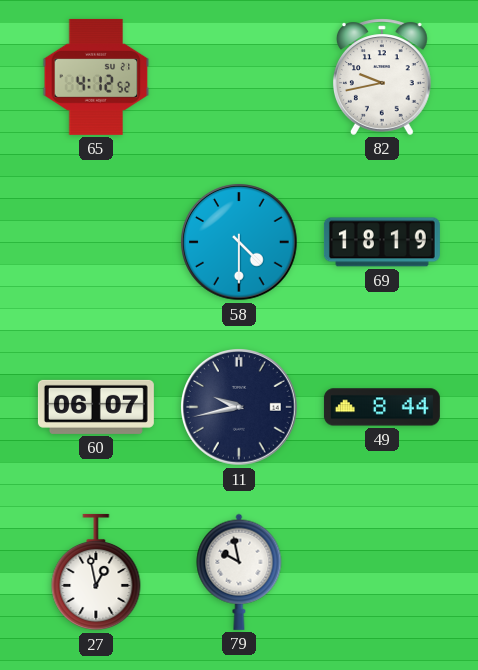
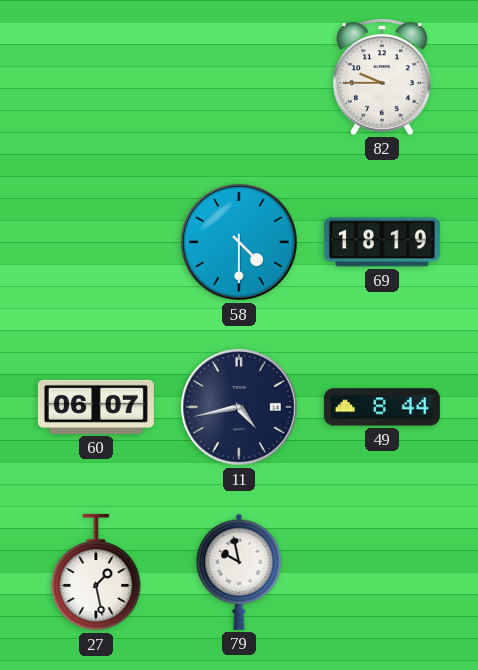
65: 4:12 -> none
82: 9:43 -> 9:45
11: 9:43 -> 4:43
27: 12:58 -> 1:28
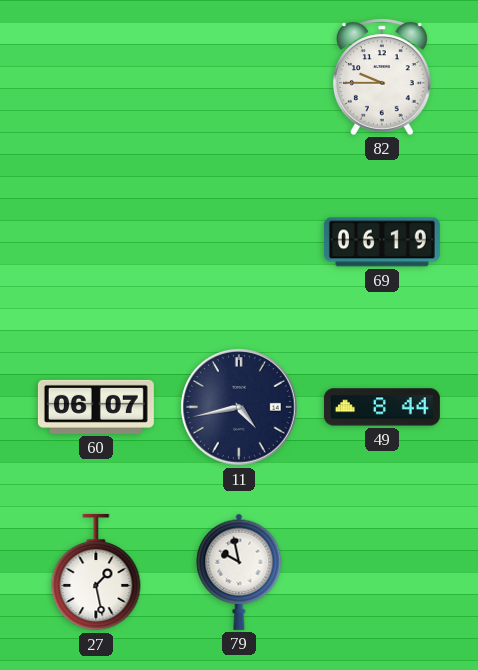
58: 4:30 -> none
69: 18:19 -> 06:19
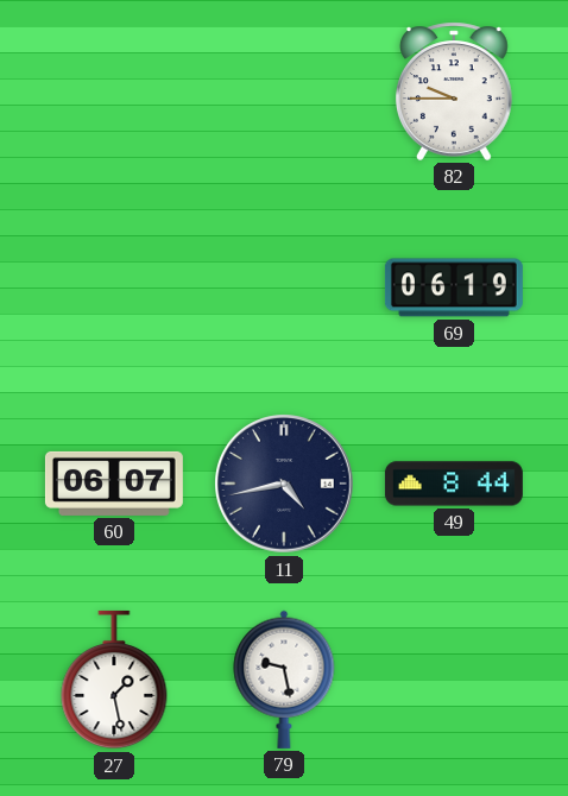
79: 9:58 -> 9:28
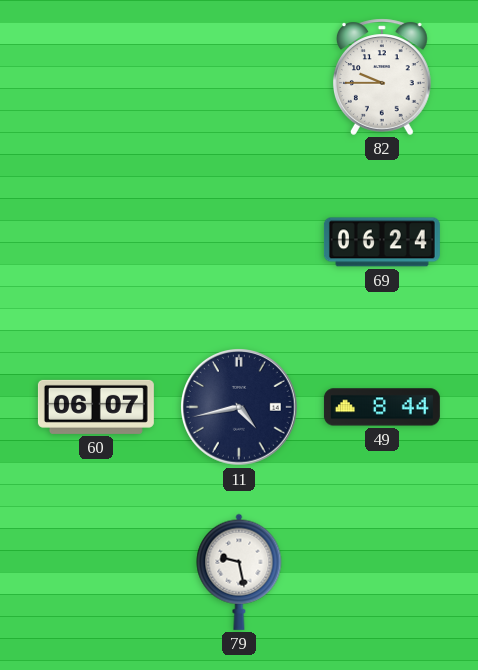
69: 06:19 -> 06:24
27: 1:28 -> none
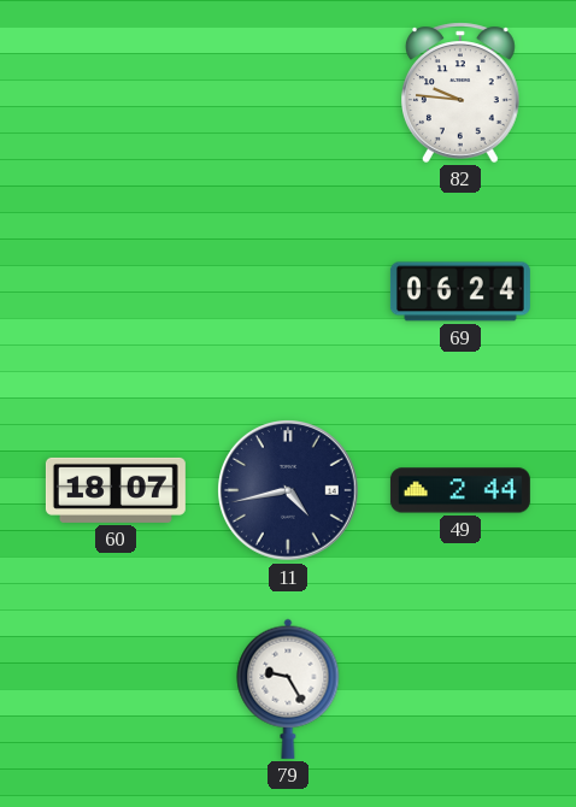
82: 9:45 -> 9:46
60: 06:07 -> 18:07
49: 8:44 -> 2:44
79: 9:28 -> 9:25
